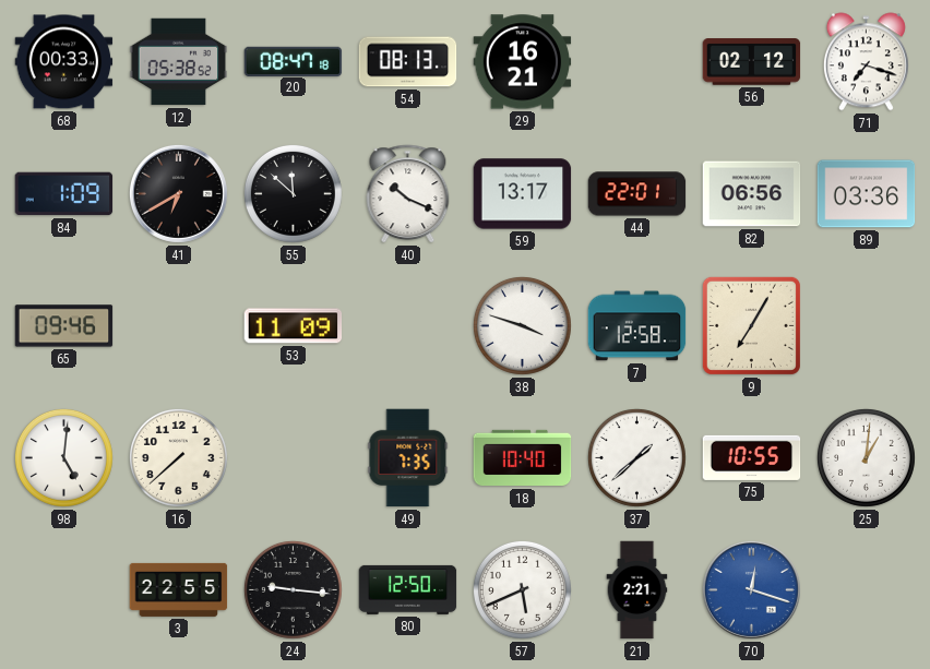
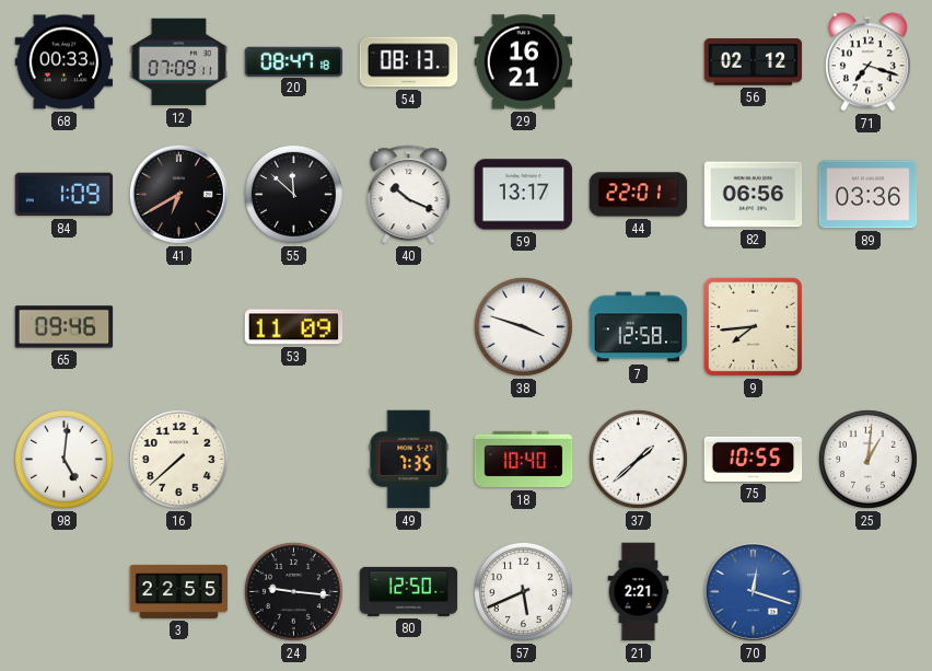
12: 05:38 -> 07:09
9: 7:05 -> 7:44
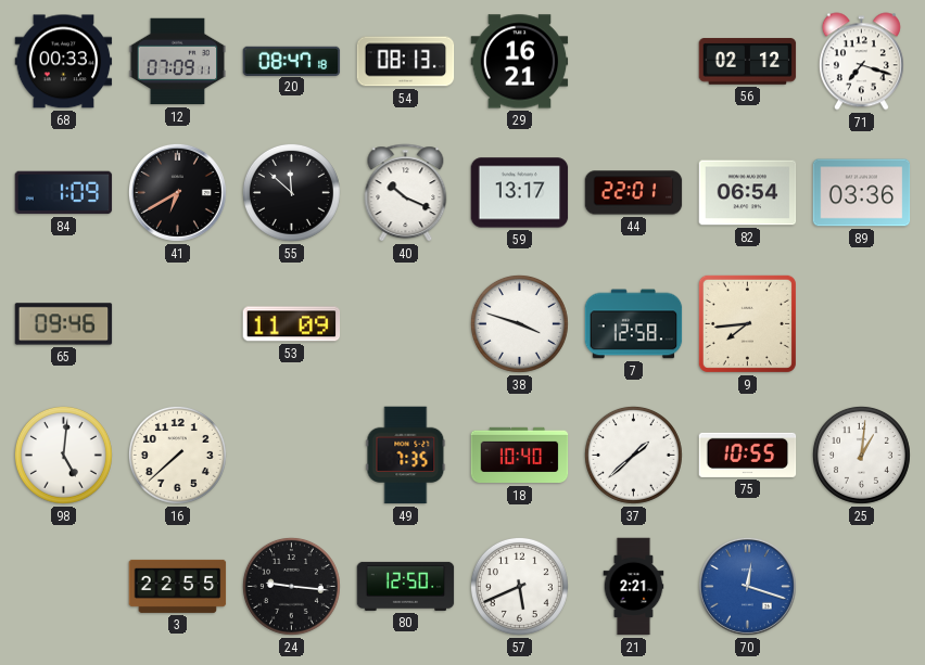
82: 06:56 -> 06:54
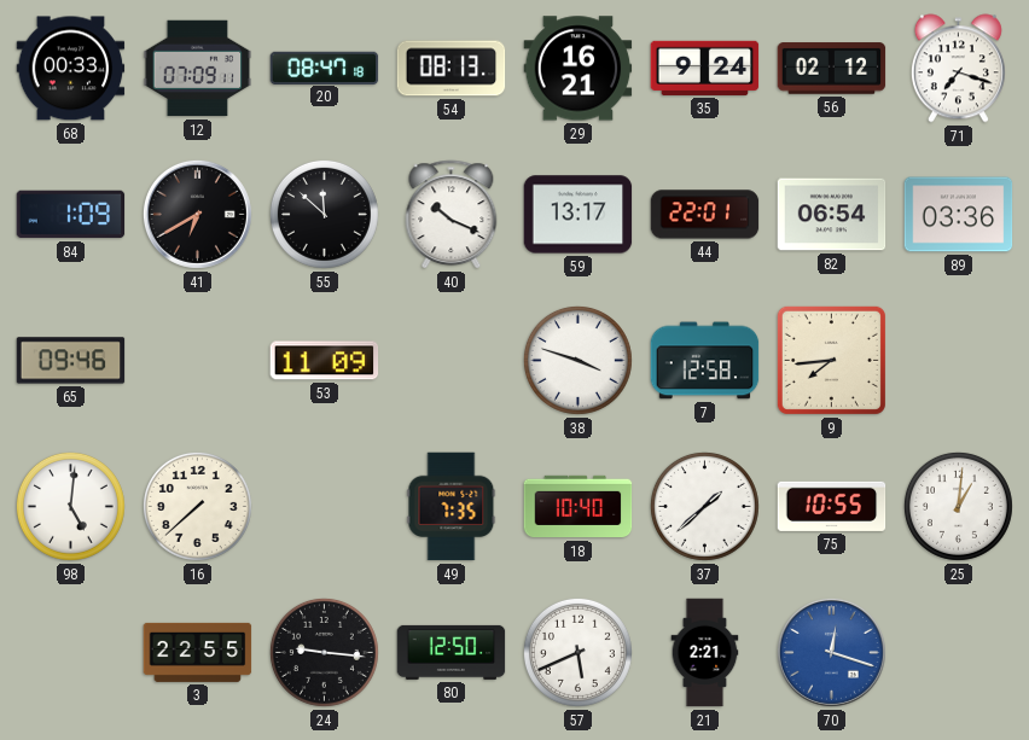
35: none -> 9:24
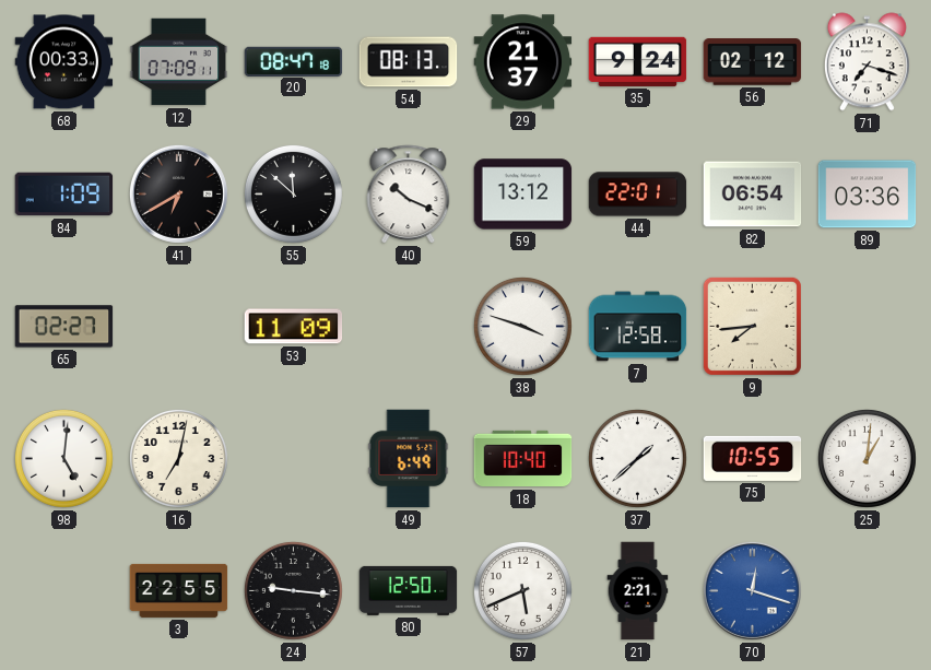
29: 16:21 -> 21:37
59: 13:17 -> 13:12
65: 09:46 -> 02:27
16: 7:38 -> 7:02
49: 7:35 -> 6:49
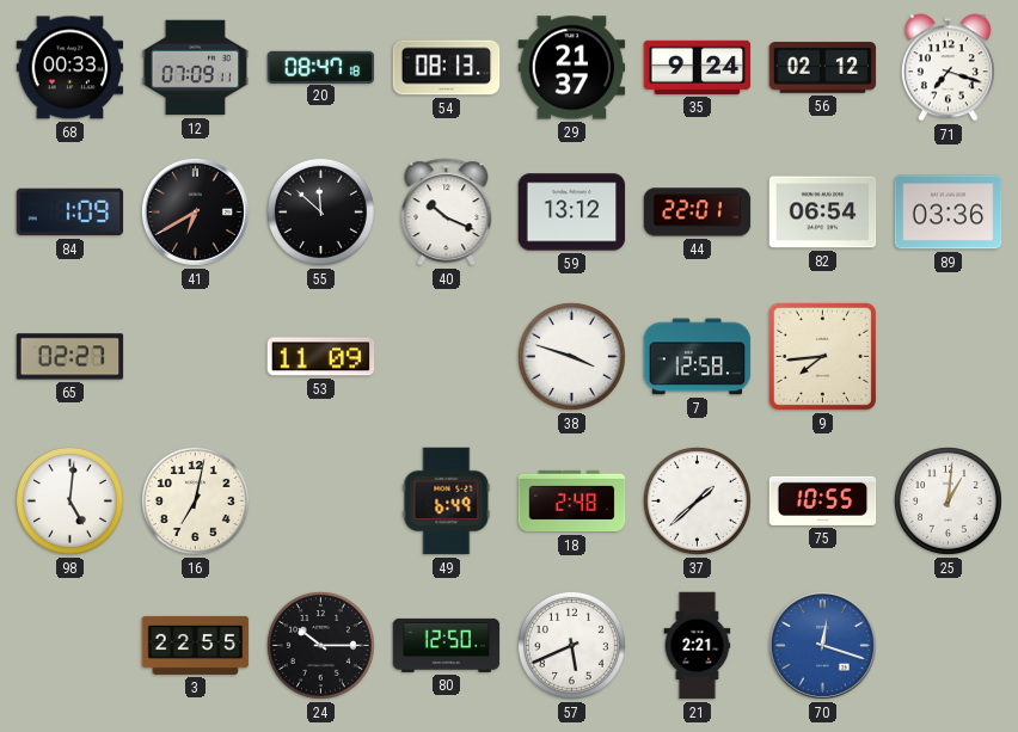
18: 10:40 -> 2:48
24: 9:16 -> 10:15
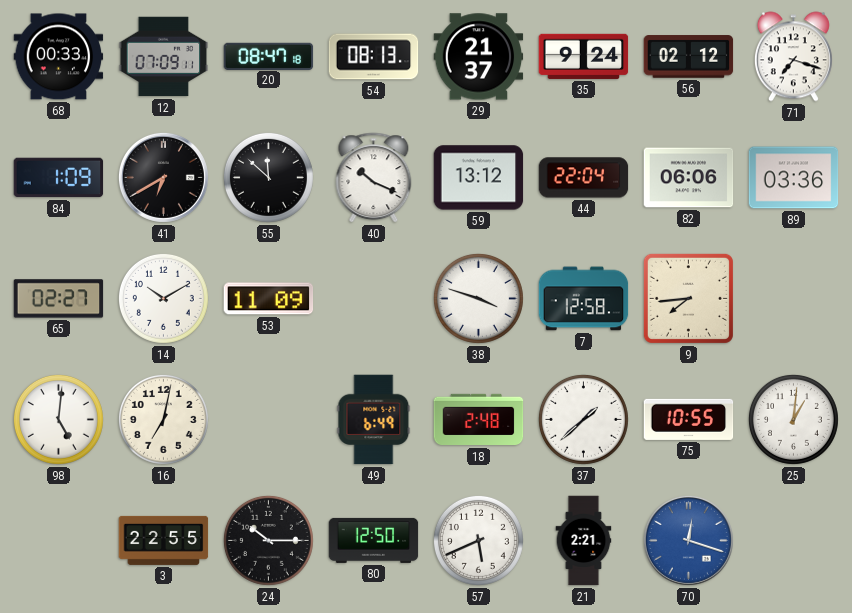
44: 22:01 -> 22:04
82: 06:54 -> 06:06
14: none -> 10:10
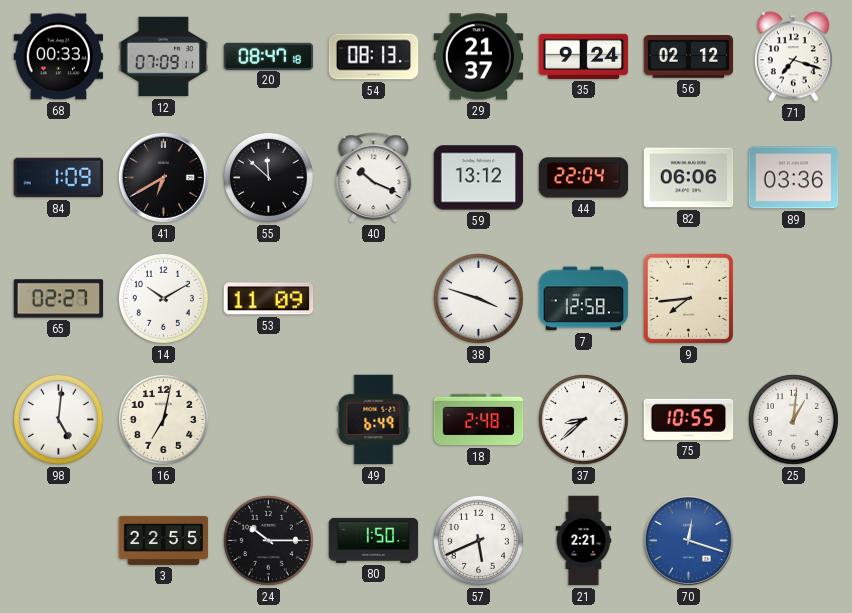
37: 1:38 -> 8:38
80: 12:50 -> 1:50
